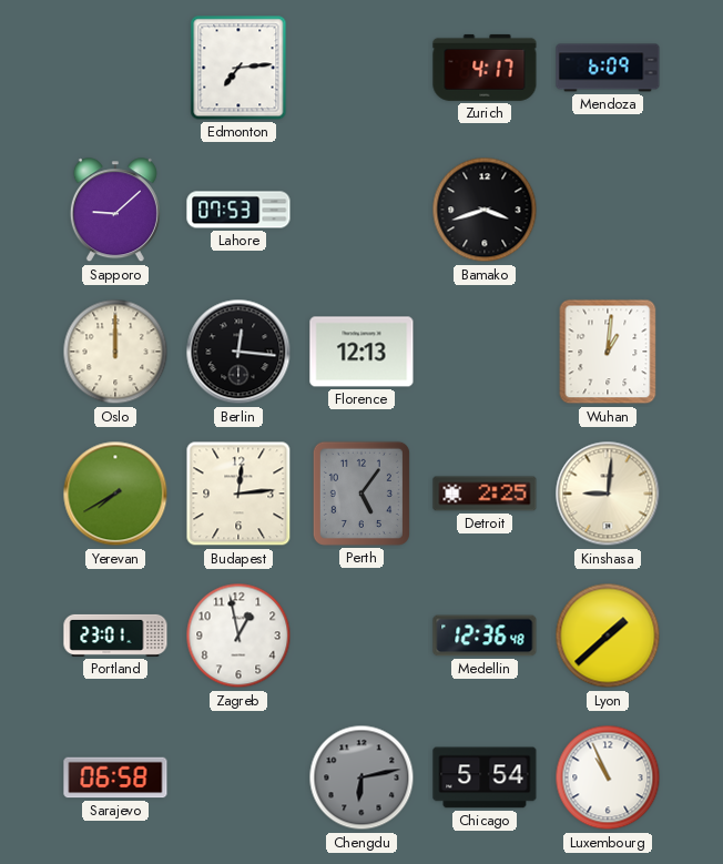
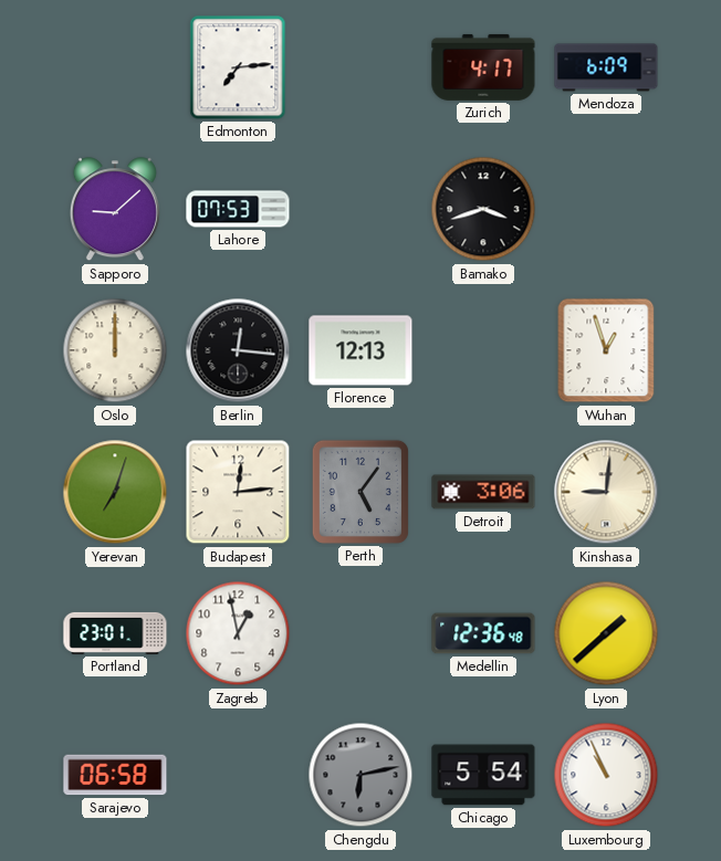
Wuhan: 1:01 -> 12:57
Yerevan: 7:40 -> 7:03
Detroit: 2:25 -> 3:06
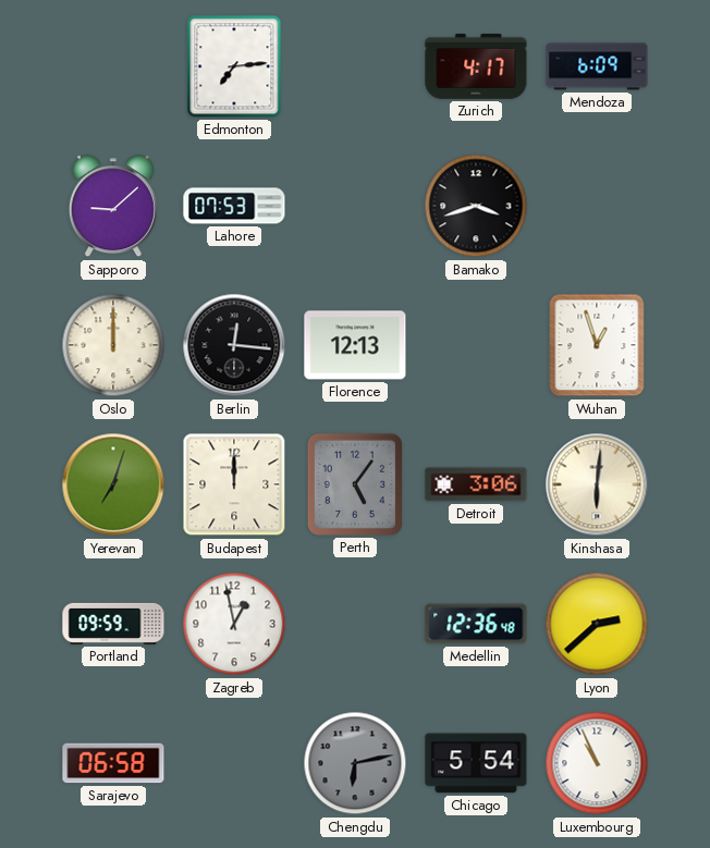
Budapest: 12:14 -> 12:00
Kinshasa: 9:01 -> 6:01
Portland: 23:01 -> 09:59
Lyon: 1:38 -> 2:38
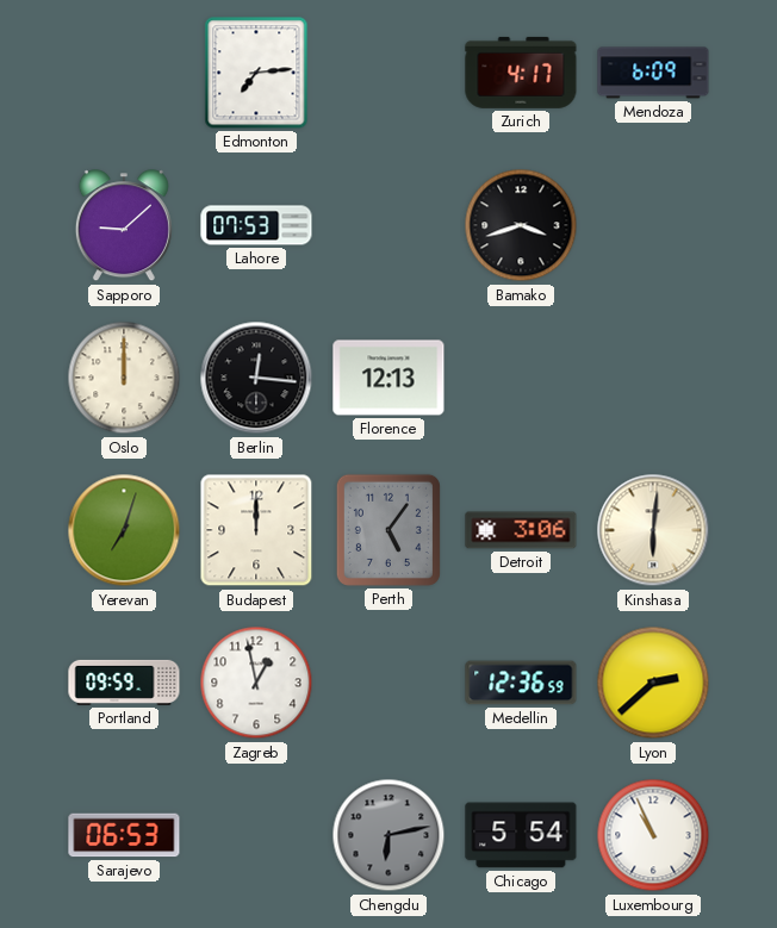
Wuhan: 12:57 -> none
Medellin: 12:36:48 -> 12:36:59
Sarajevo: 06:58 -> 06:53
